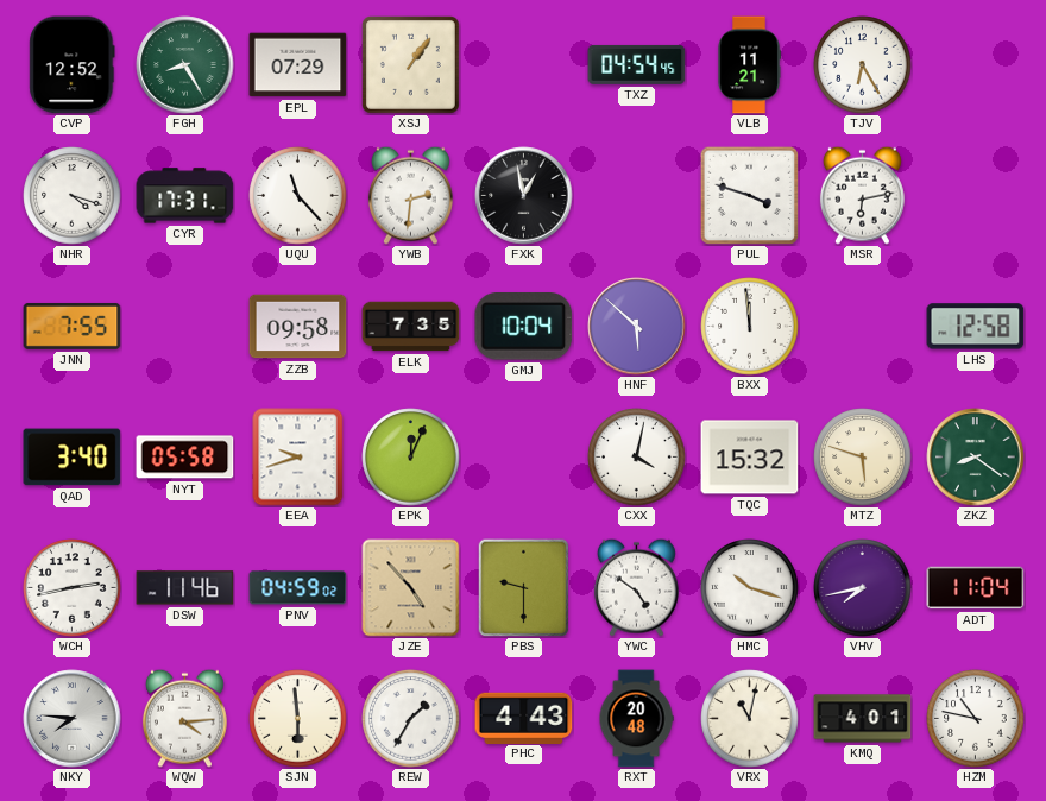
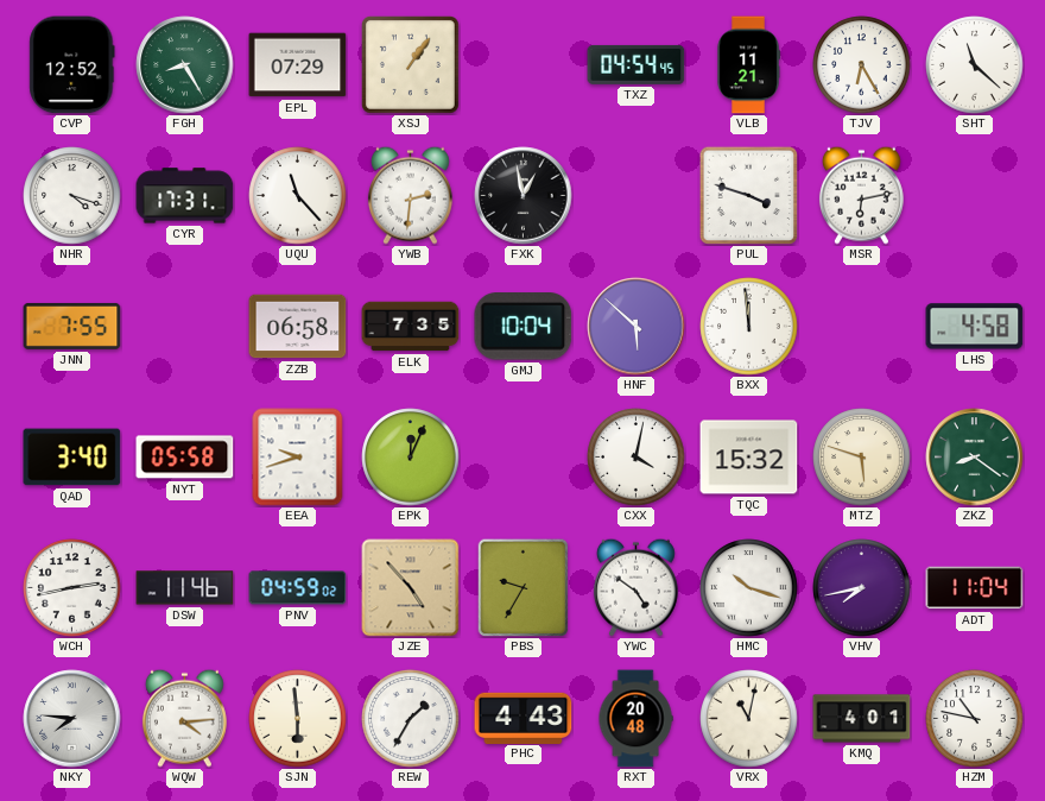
SHT: none -> 11:22
ZZB: 09:58 -> 06:58
LHS: 12:58 -> 4:58
PBS: 9:30 -> 9:35
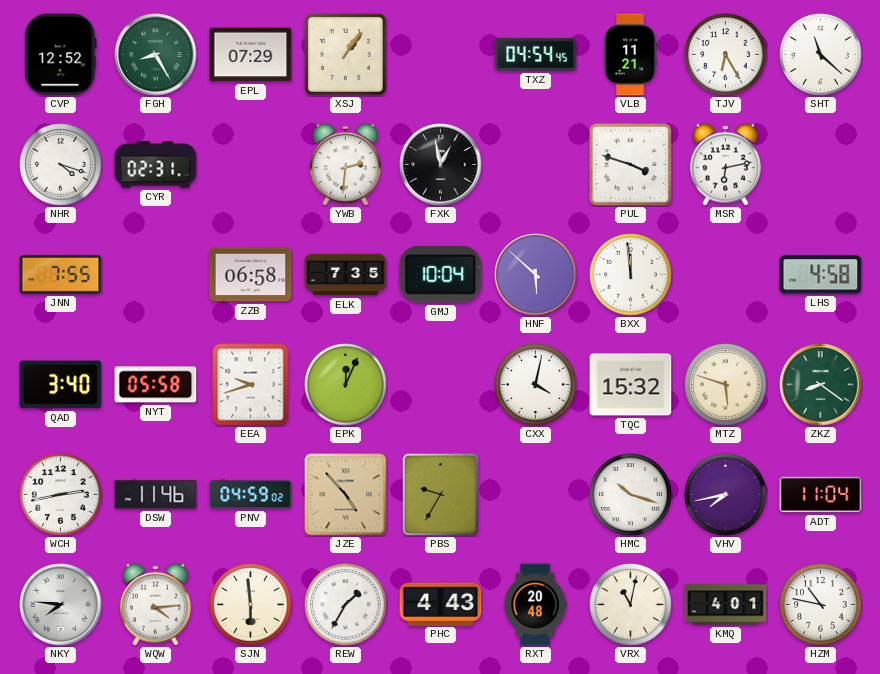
CYR: 17:31 -> 02:31
UQU: 11:23 -> none
YWC: 4:51 -> none
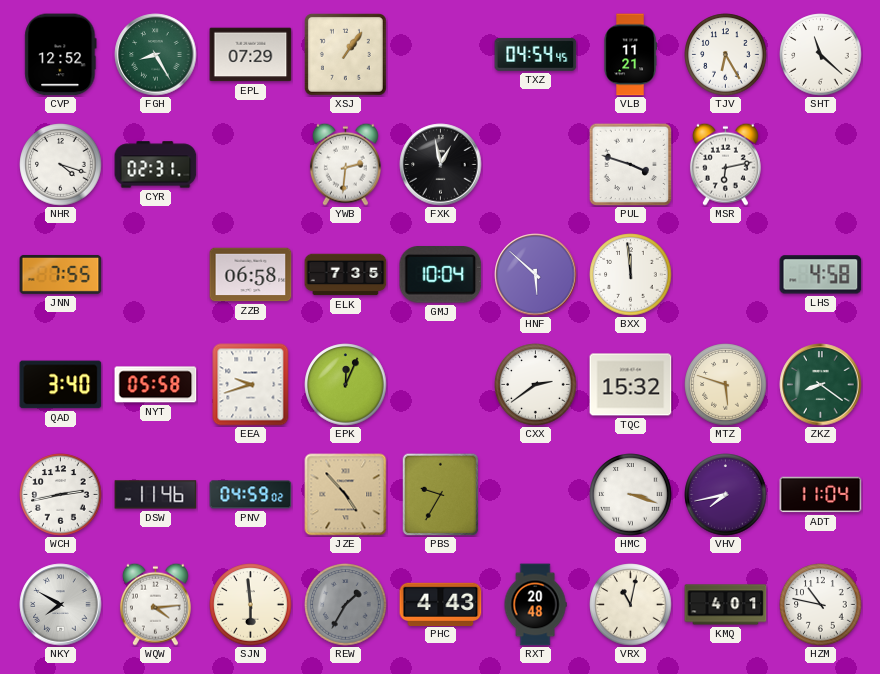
CXX: 4:02 -> 2:39
HMC: 10:18 -> 3:18
NKY: 7:46 -> 7:50
REW dial: white -> grey
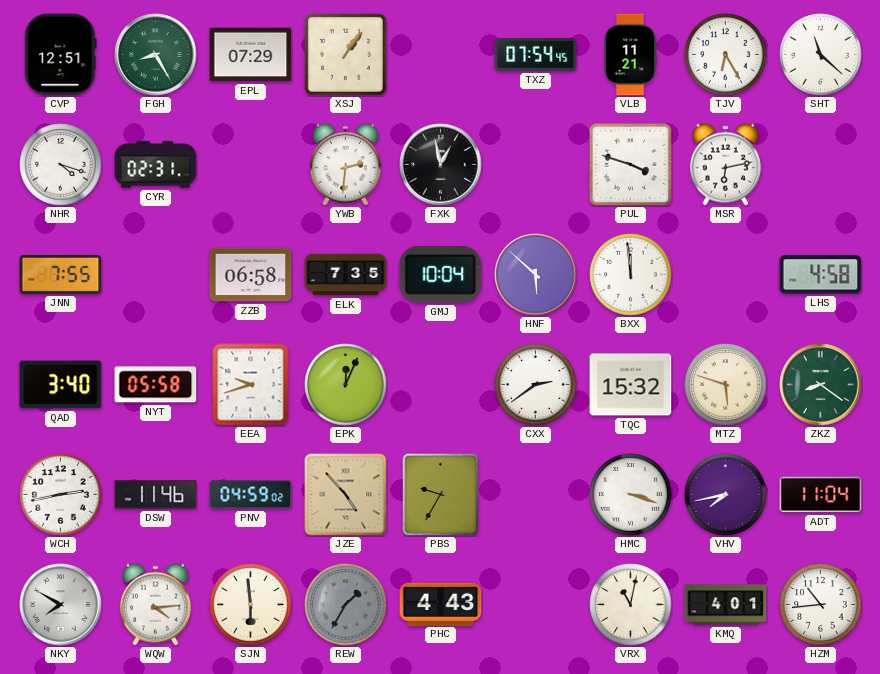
CVP: 12:52 -> 12:51
TXZ: 04:54 -> 07:54
RXT: 20:48 -> none
HZM: 10:47 -> 10:44
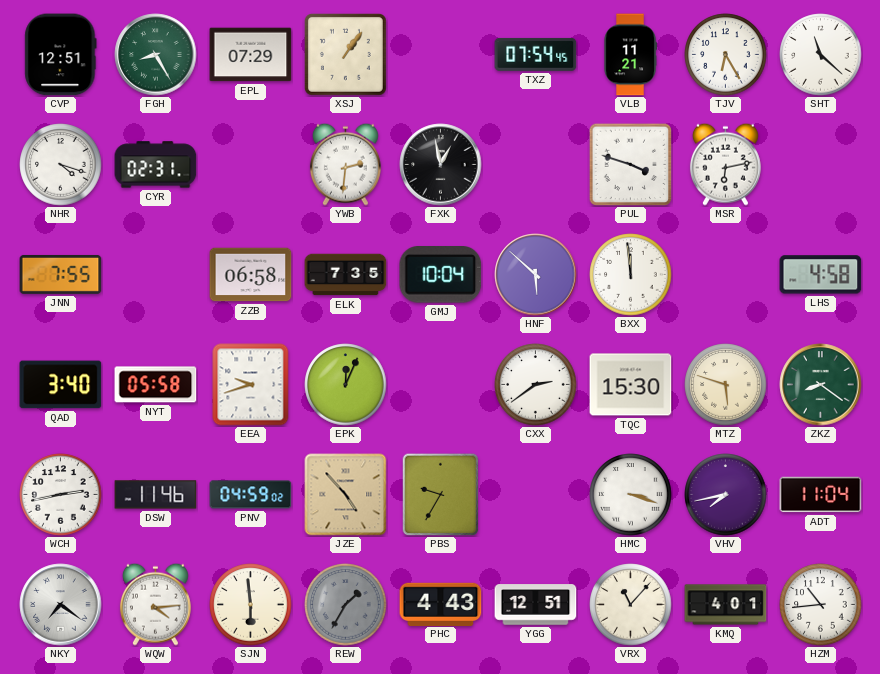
TQC: 15:32 -> 15:30
NKY: 7:50 -> 7:21
YGG: none -> 12:51
VRX: 11:02 -> 11:07
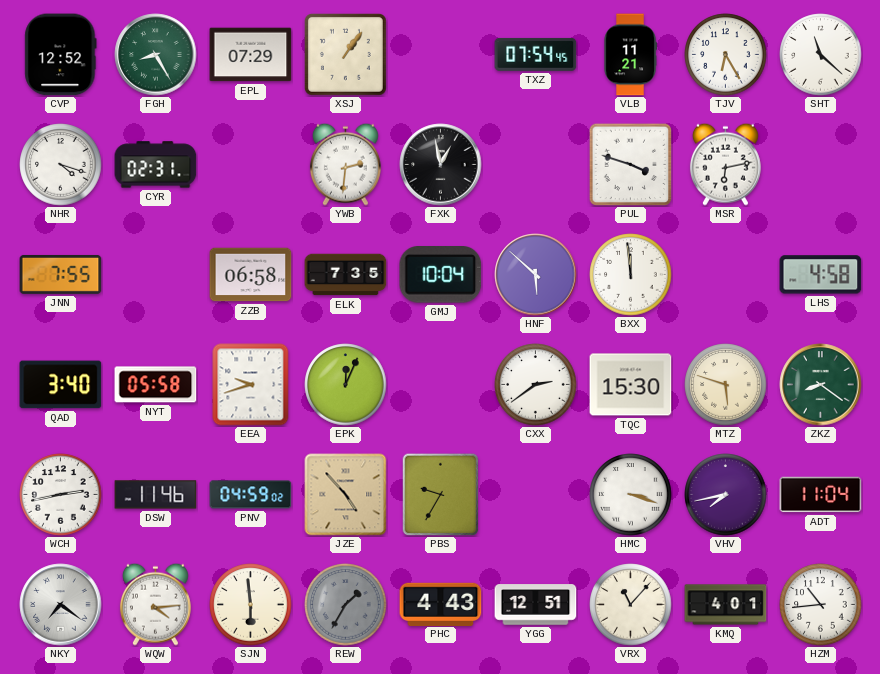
CVP: 12:51 -> 12:52
